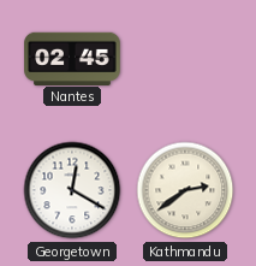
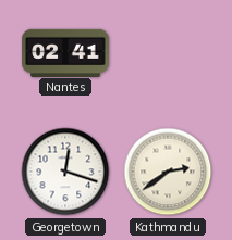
Nantes: 02:45 -> 02:41
Georgetown: 12:20 -> 12:18
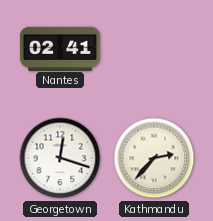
Kathmandu: 2:39 -> 2:37
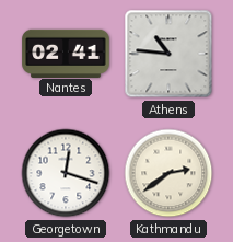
Athens: none -> 10:46
Kathmandu: 2:37 -> 2:39
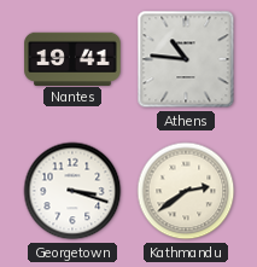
Nantes: 02:41 -> 19:41
Georgetown: 12:18 -> 3:18
